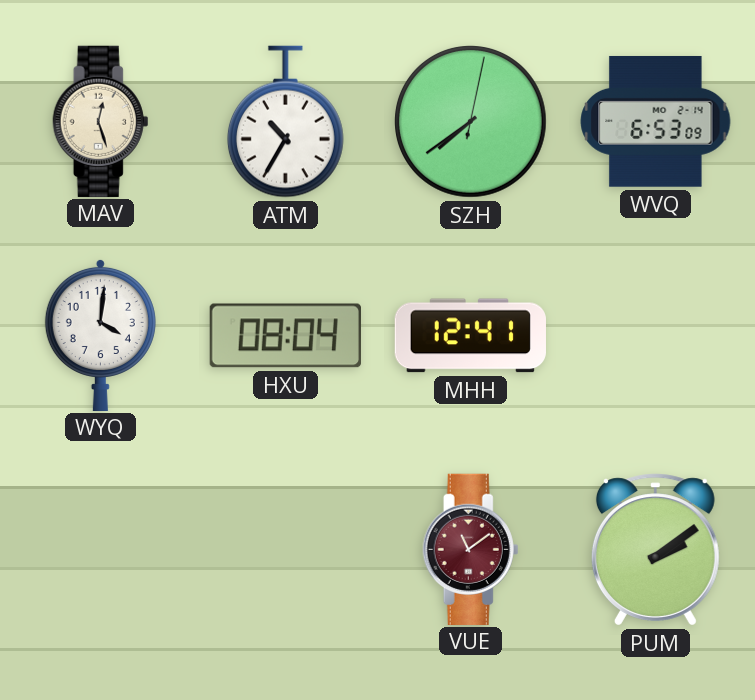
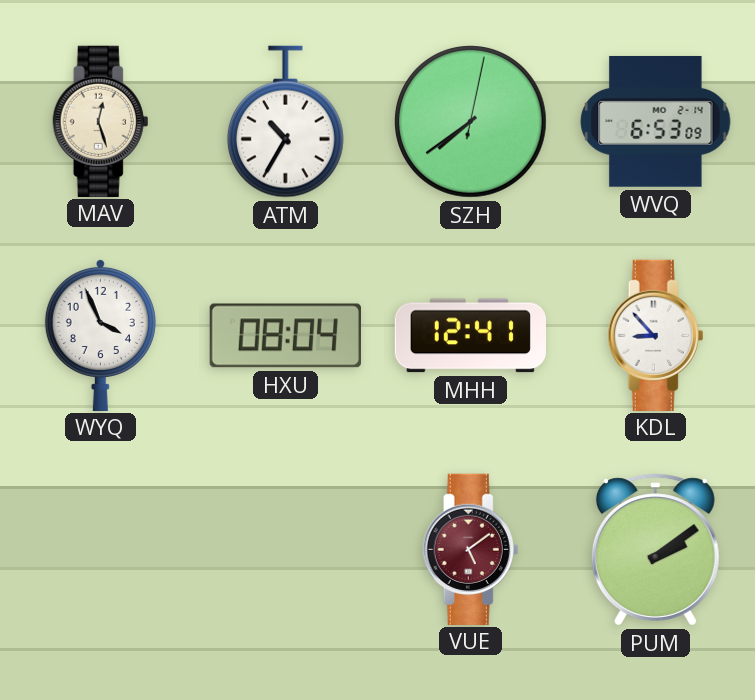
WYQ: 4:01 -> 3:56
KDL: none -> 8:53
VUE: 11:09 -> 5:09
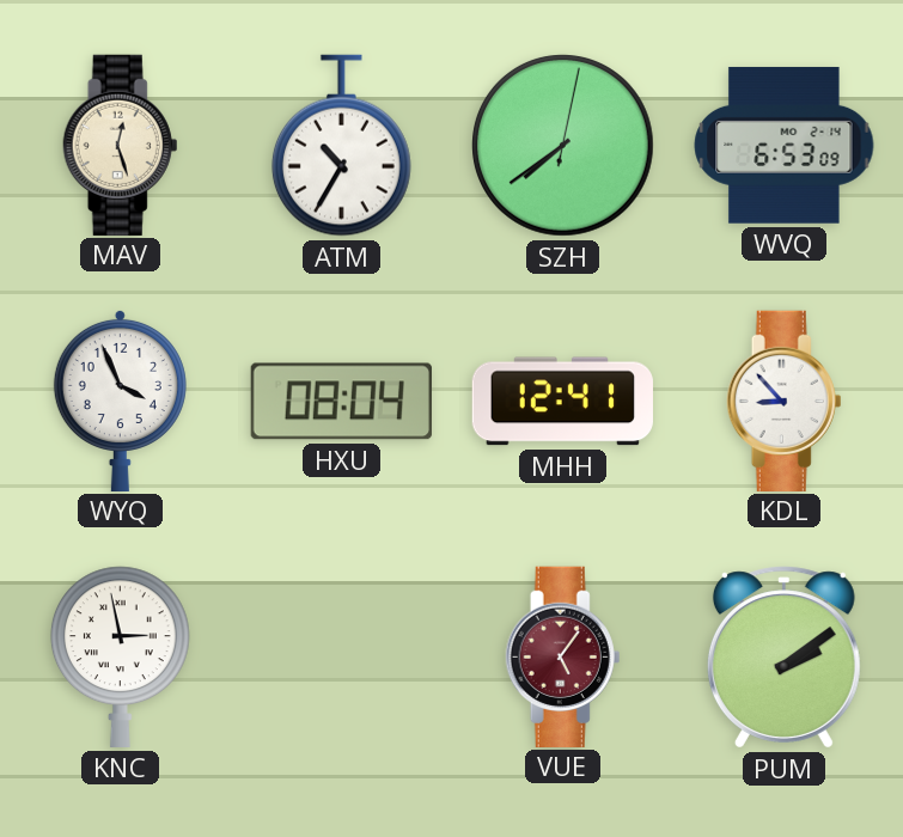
KNC: none -> 2:58
VUE: 5:09 -> 5:06
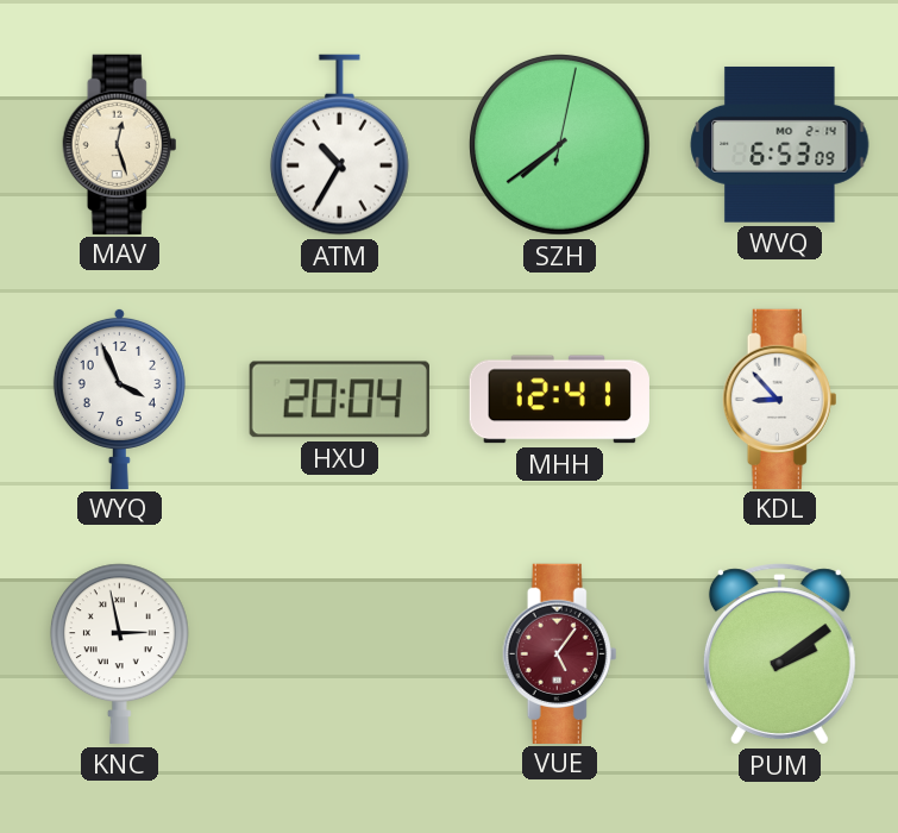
HXU: 08:04 -> 20:04
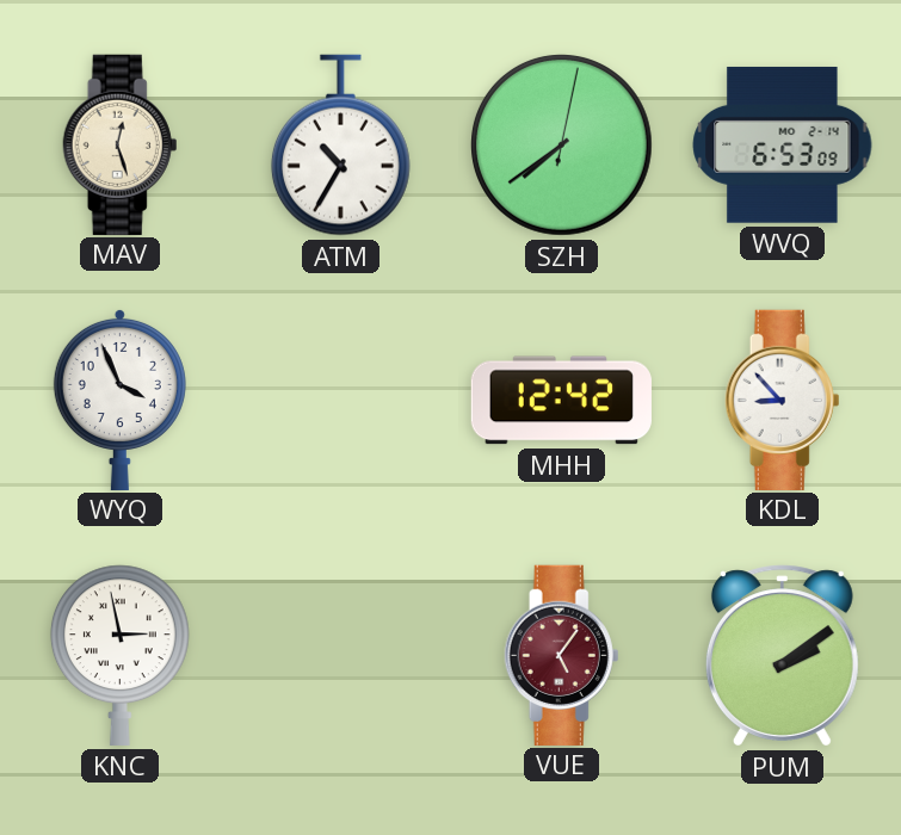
HXU: 20:04 -> none
MHH: 12:41 -> 12:42
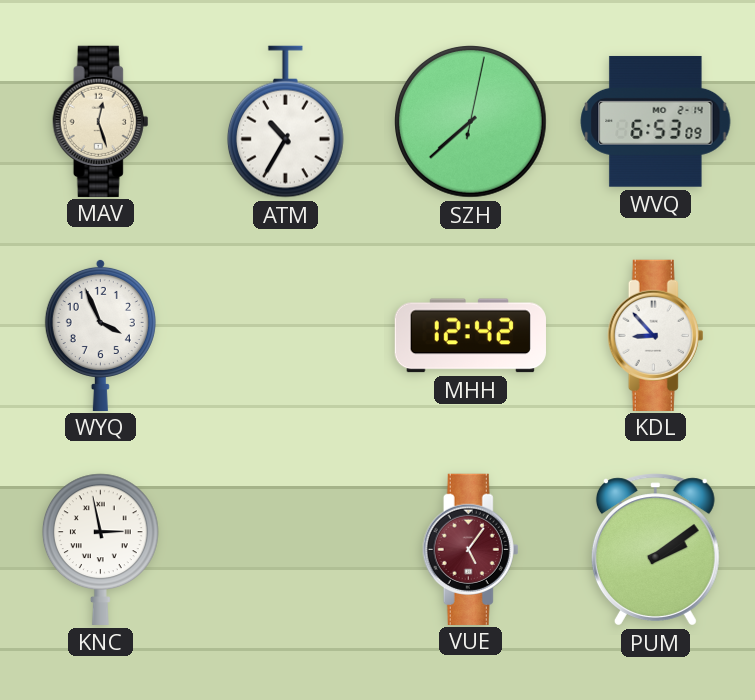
SZH: 7:39 -> 7:38
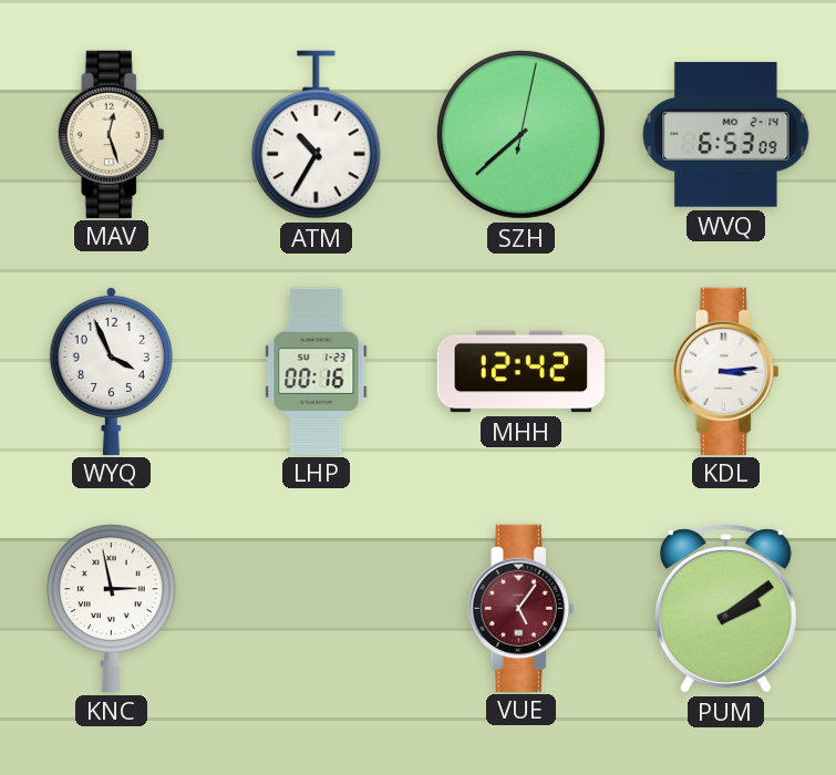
LHP: none -> 00:16
KDL: 8:53 -> 3:14
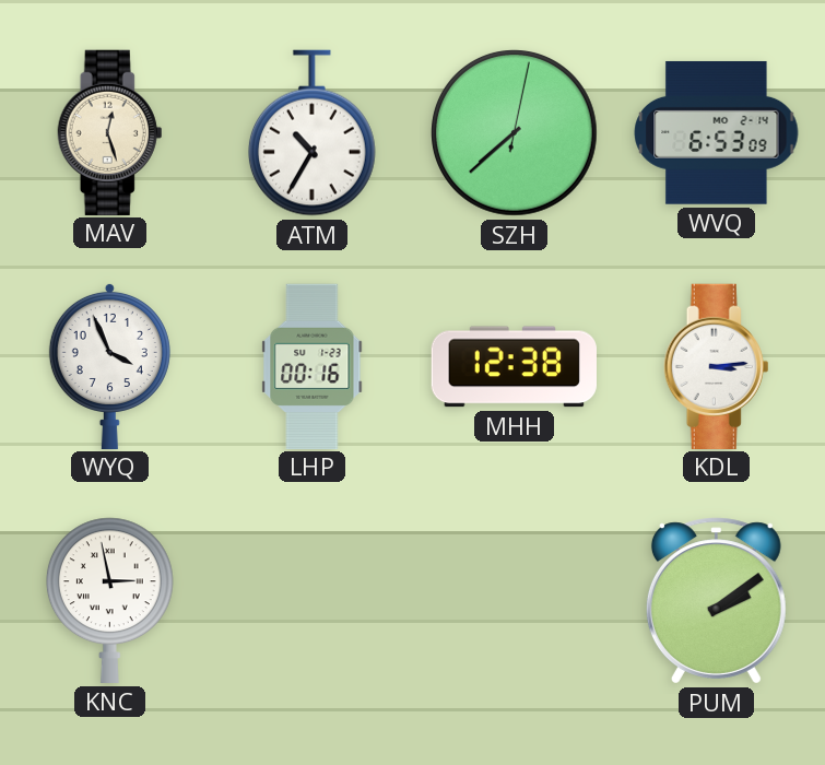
MHH: 12:42 -> 12:38
VUE: 5:06 -> none
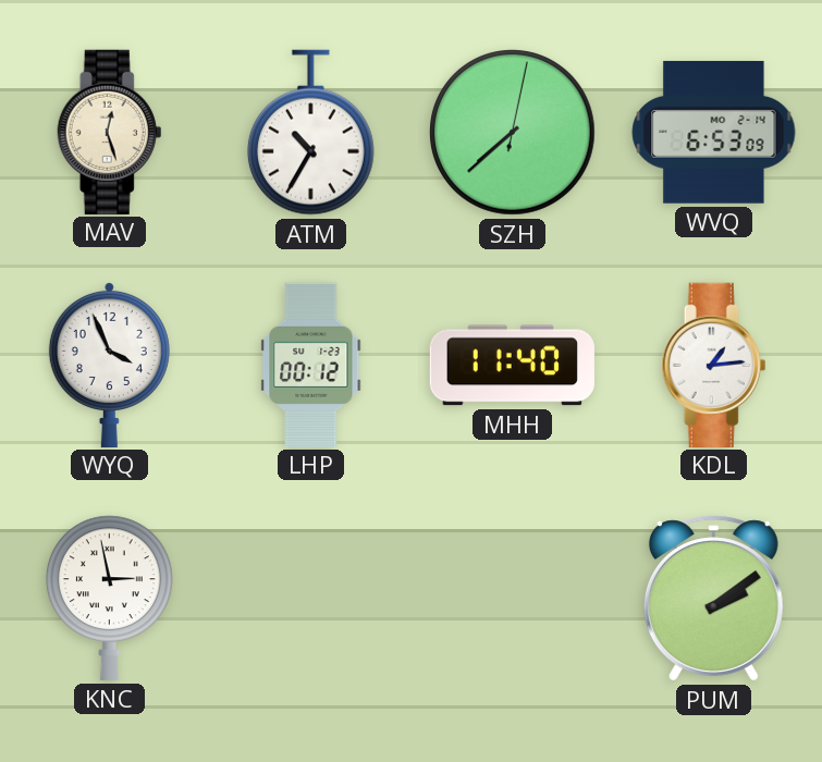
LHP: 00:16 -> 00:12
MHH: 12:38 -> 11:40
KDL: 3:14 -> 1:14
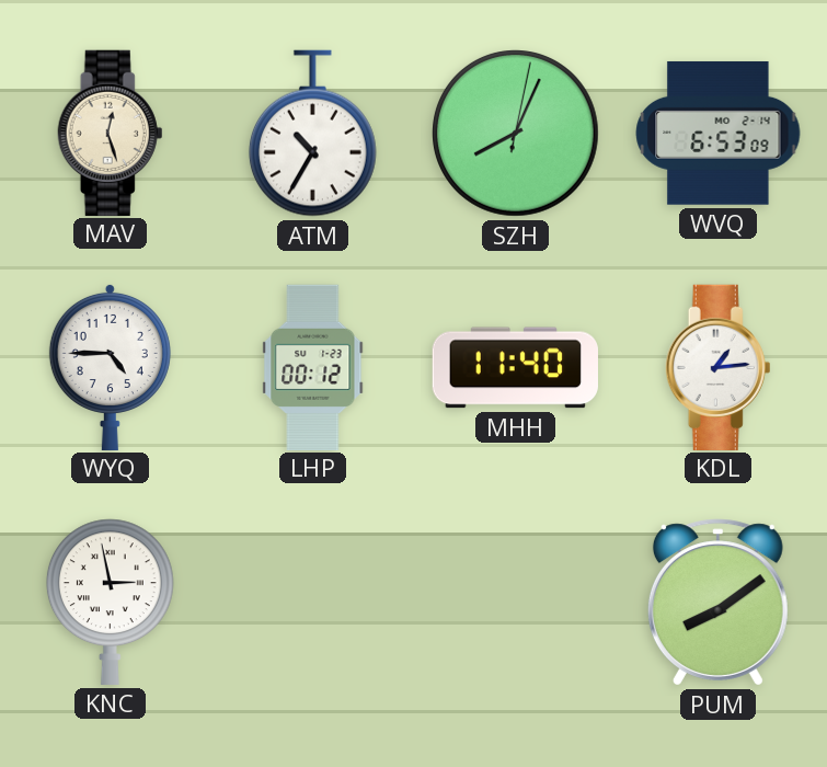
SZH: 7:38 -> 8:04
WYQ: 3:56 -> 4:45
PUM: 2:09 -> 8:09
